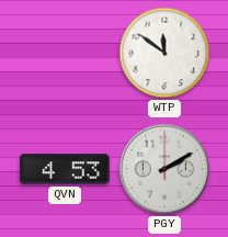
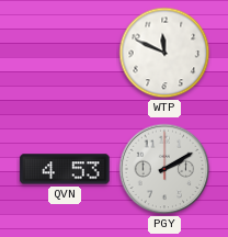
WTP: 11:51 -> 11:49
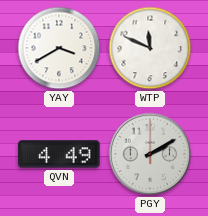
YAY: none -> 3:40
QVN: 4:53 -> 4:49
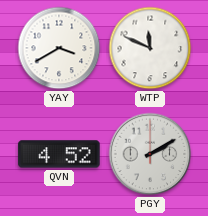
QVN: 4:49 -> 4:52
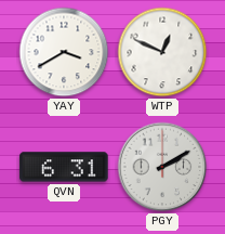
WTP: 11:49 -> 12:49
QVN: 4:52 -> 6:31
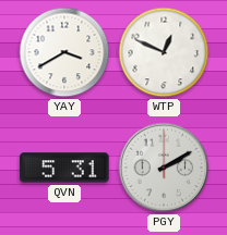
QVN: 6:31 -> 5:31
